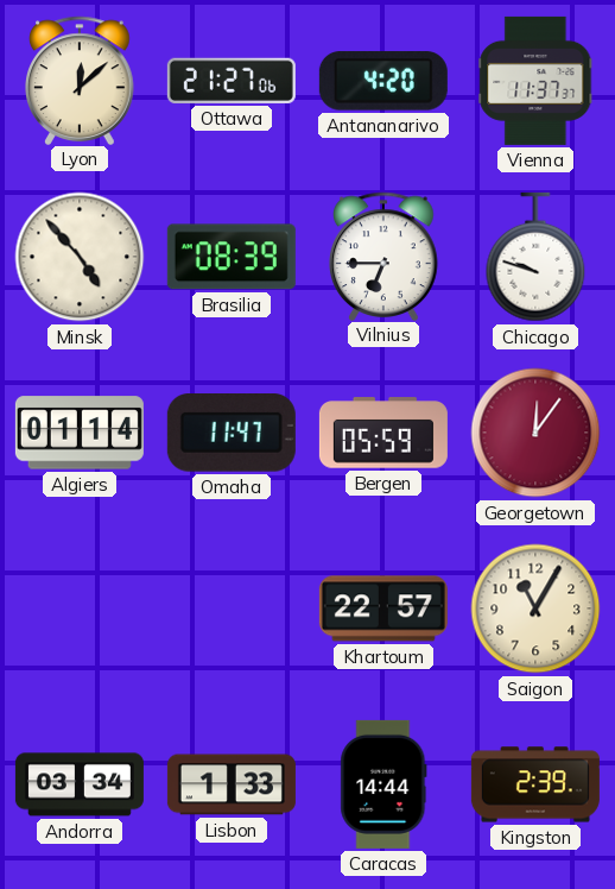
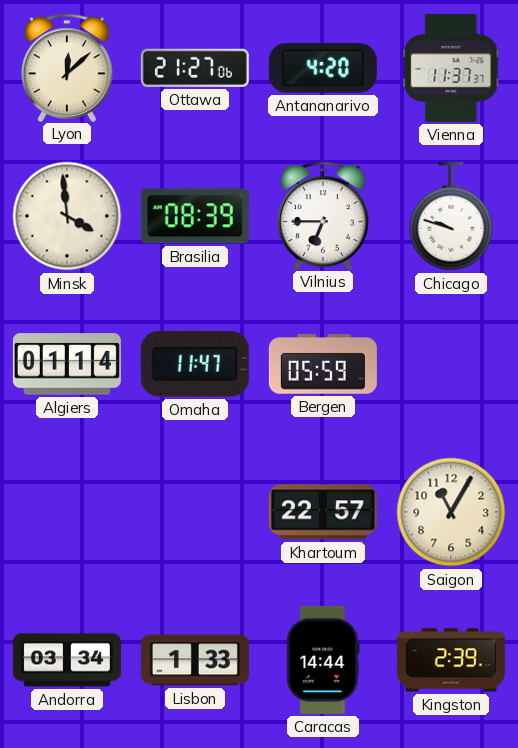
Minsk: 4:53 -> 3:59
Georgetown: 12:06 -> none
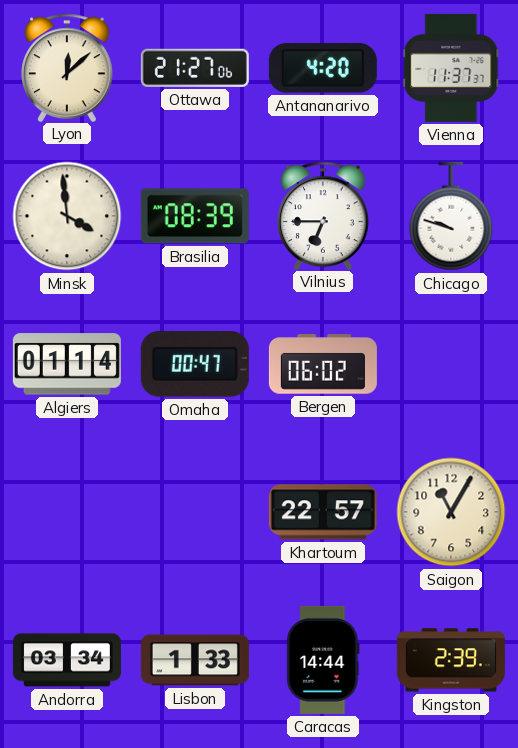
Omaha: 11:47 -> 00:47
Bergen: 05:59 -> 06:02
